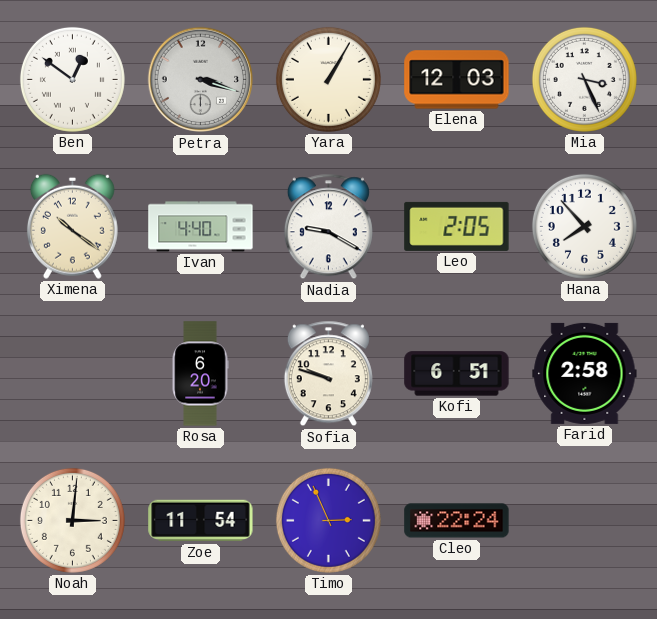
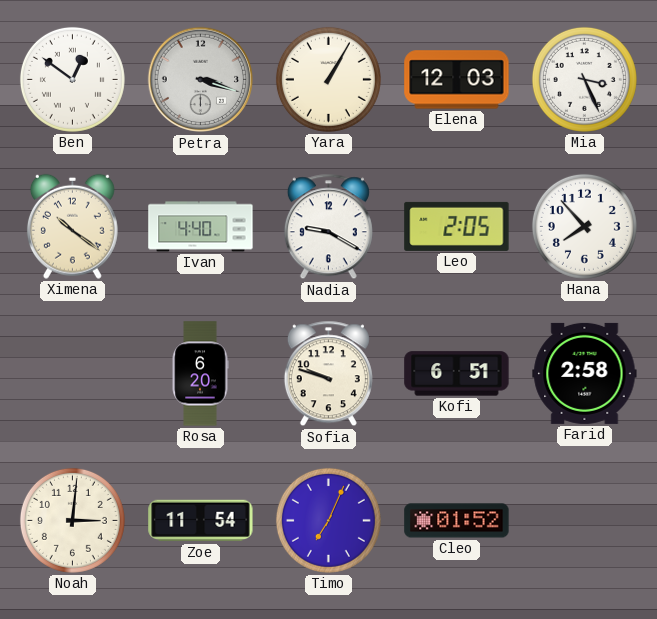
Timo: 2:56 -> 7:04
Cleo: 22:24 -> 01:52
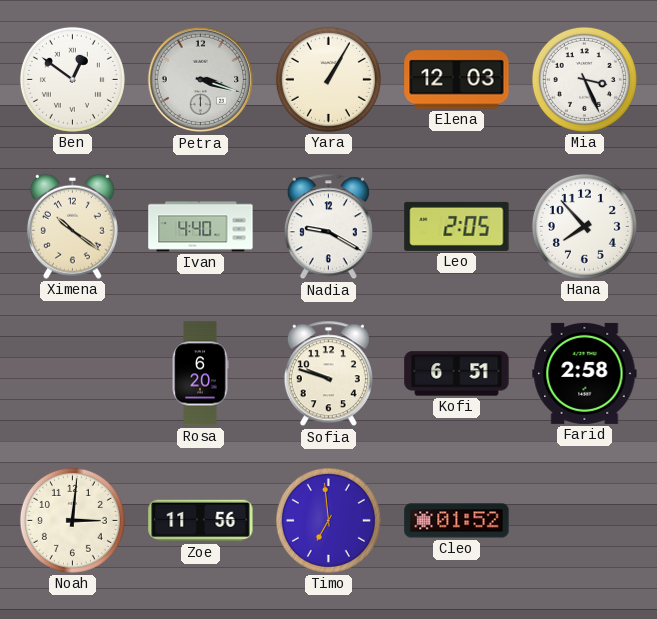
Zoe: 11:54 -> 11:56
Timo: 7:04 -> 6:59
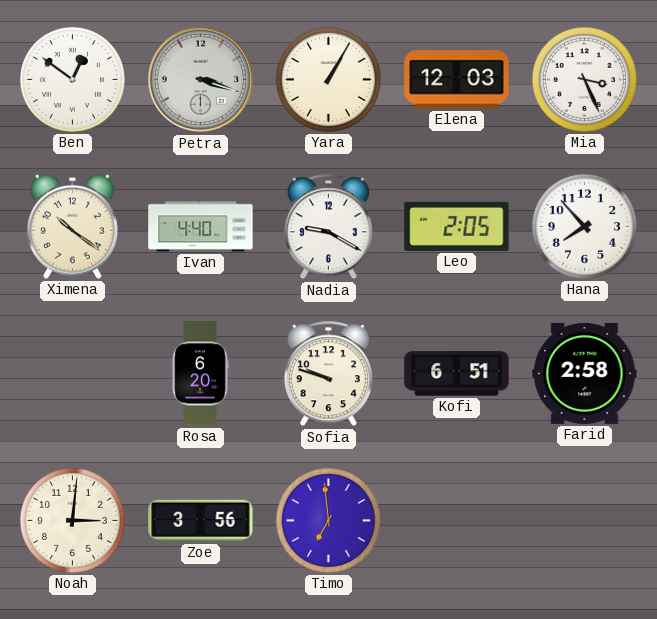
Zoe: 11:56 -> 3:56
Cleo: 01:52 -> none
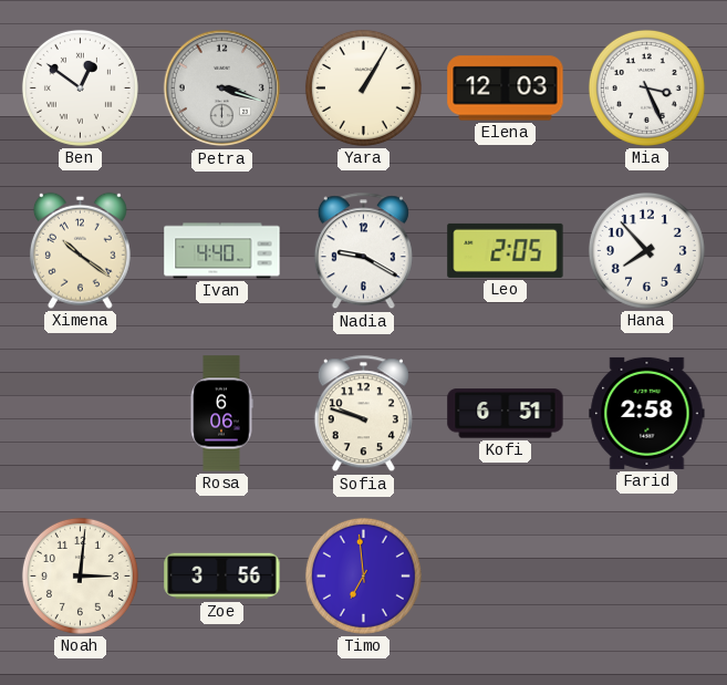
Rosa: 6:20 -> 6:06
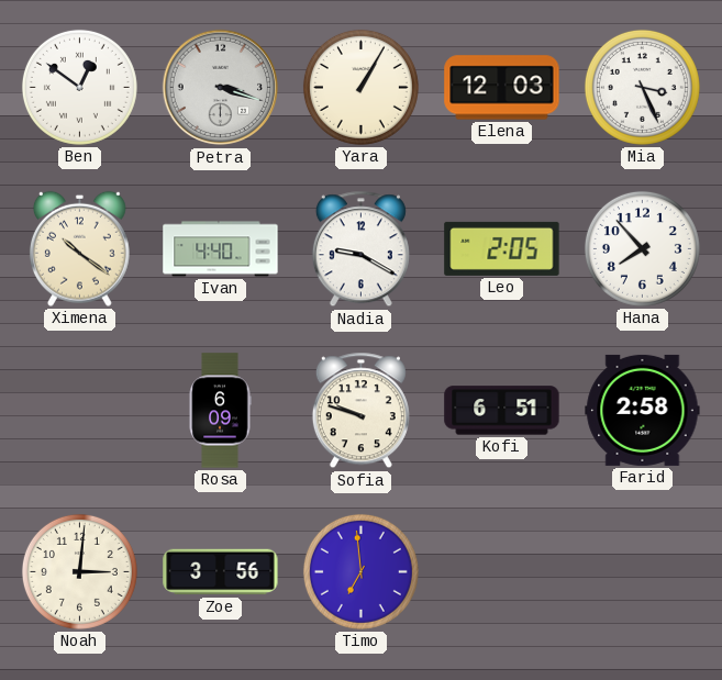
Rosa: 6:06 -> 6:09
